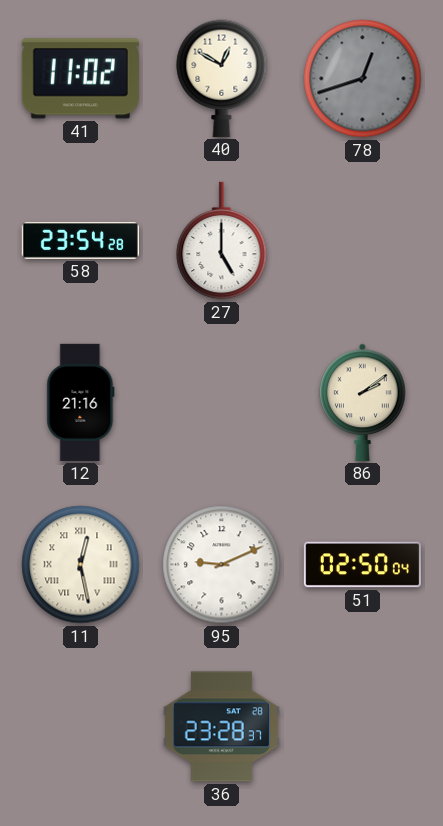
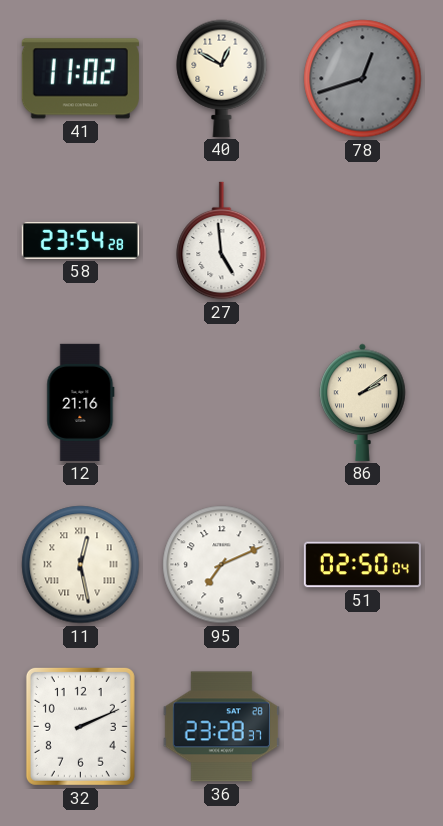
27: 5:00 -> 4:59
95: 9:11 -> 7:11
32: none -> 2:11
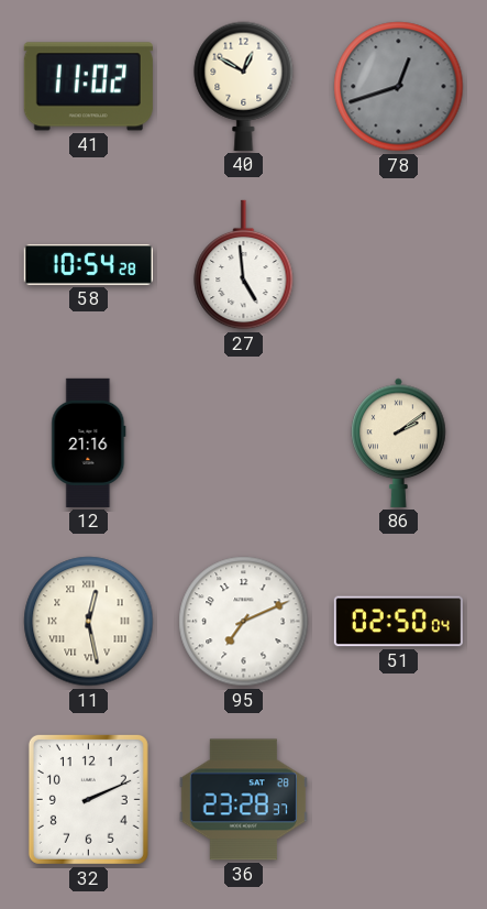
58: 23:54 -> 10:54
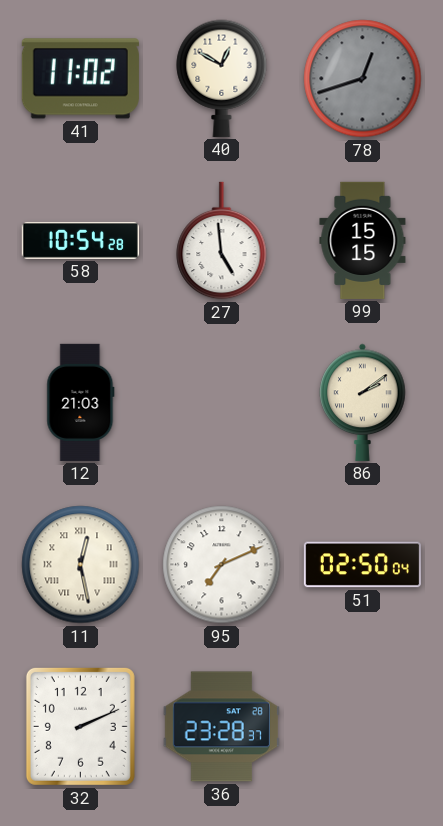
99: none -> 15:15
12: 21:16 -> 21:03
